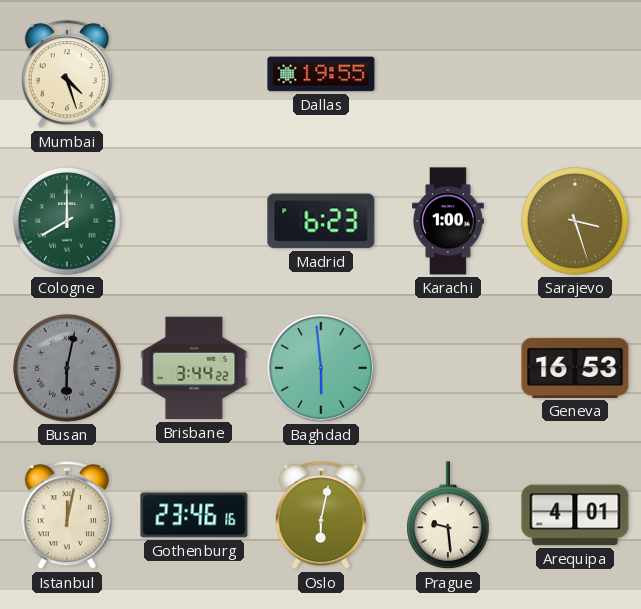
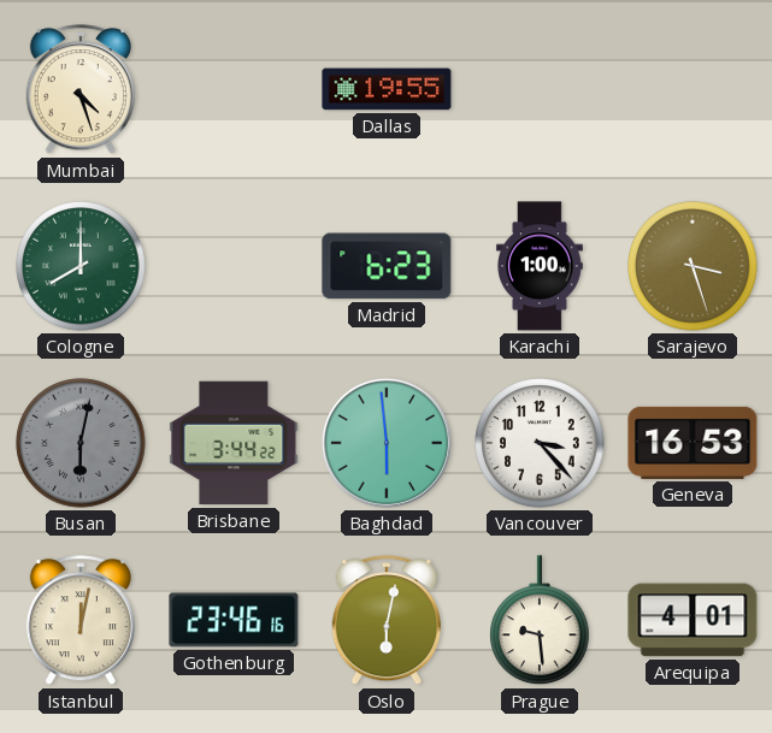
Vancouver: none -> 3:23
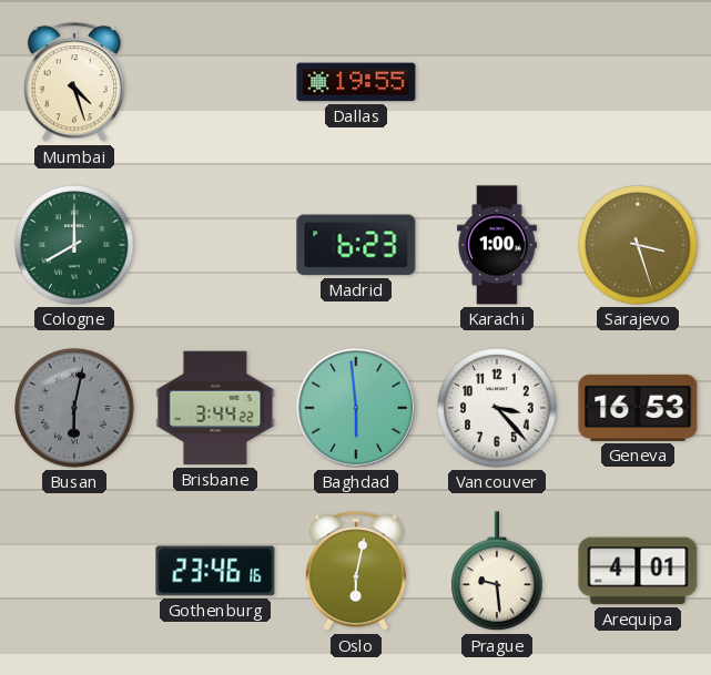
Istanbul: 12:02 -> none
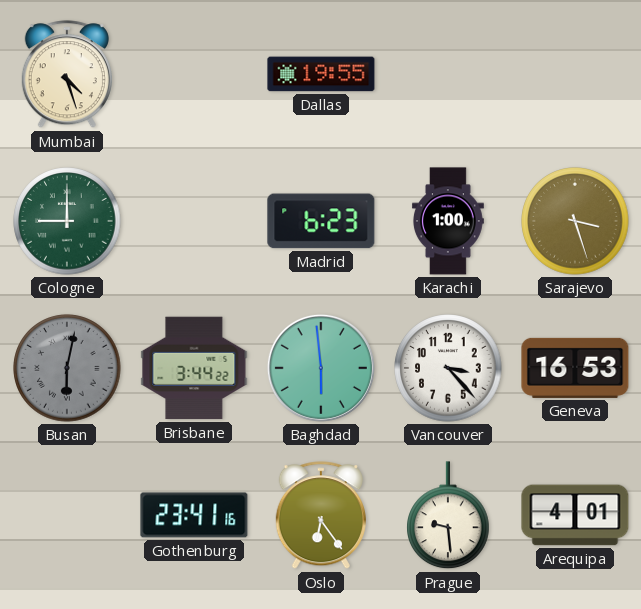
Cologne: 8:00 -> 9:00
Gothenburg: 23:46 -> 23:41
Oslo: 6:02 -> 6:24
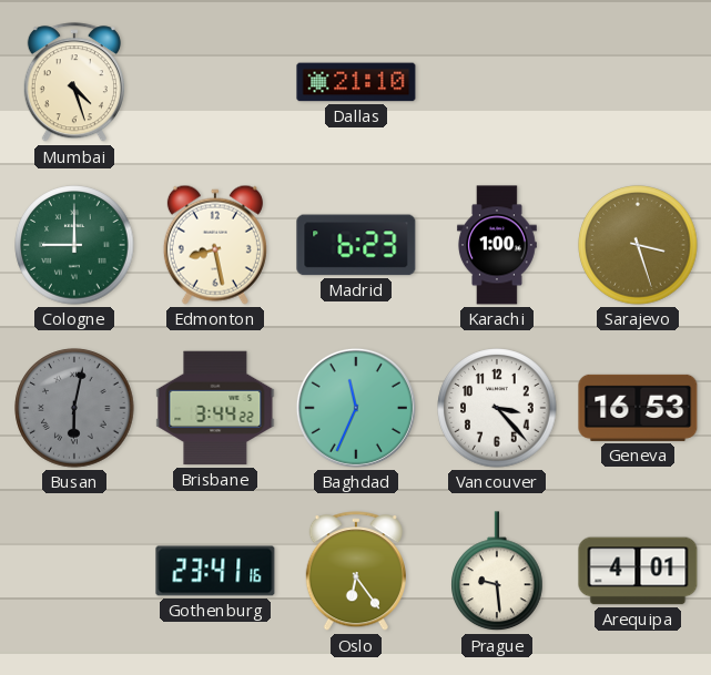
Dallas: 19:55 -> 21:10
Edmonton: none -> 8:28
Baghdad: 5:59 -> 11:34
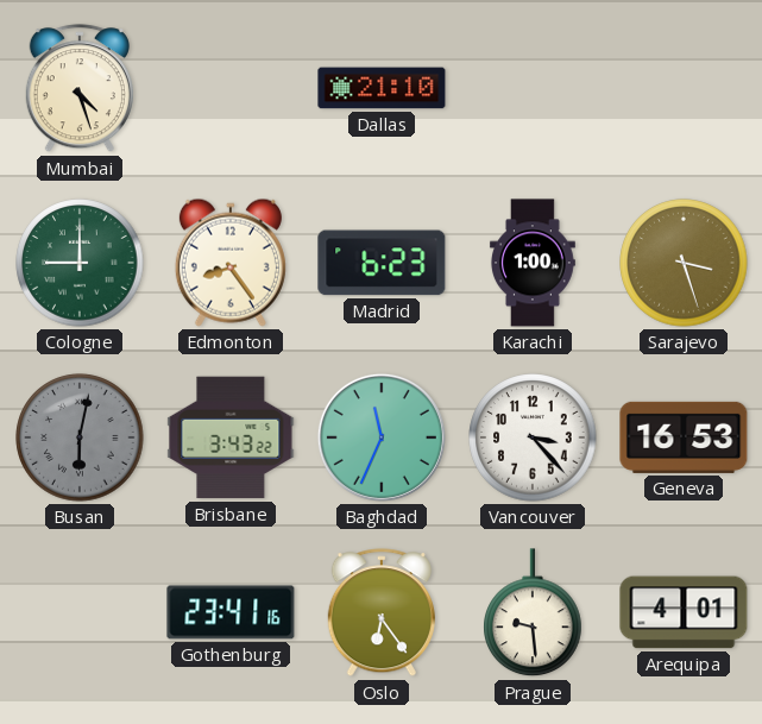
Edmonton: 8:28 -> 8:24
Brisbane: 3:44 -> 3:43
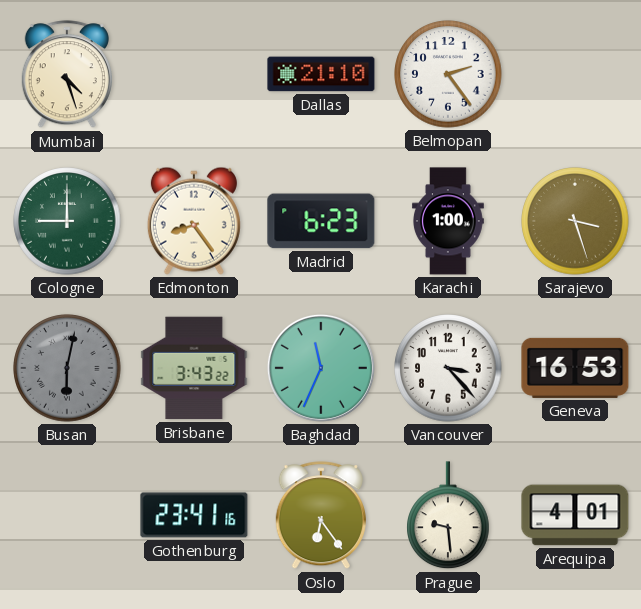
Belmopan: none -> 2:24
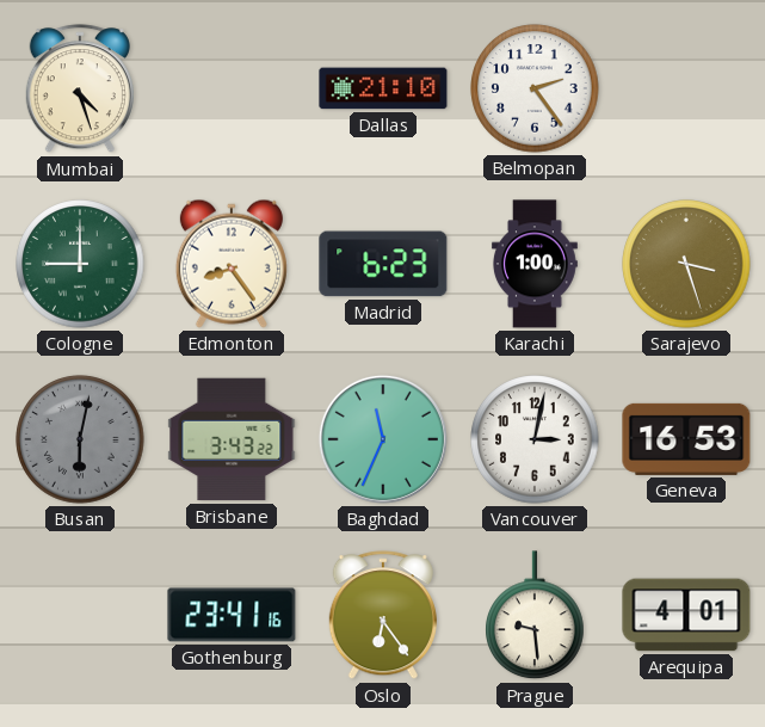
Vancouver: 3:23 -> 3:02
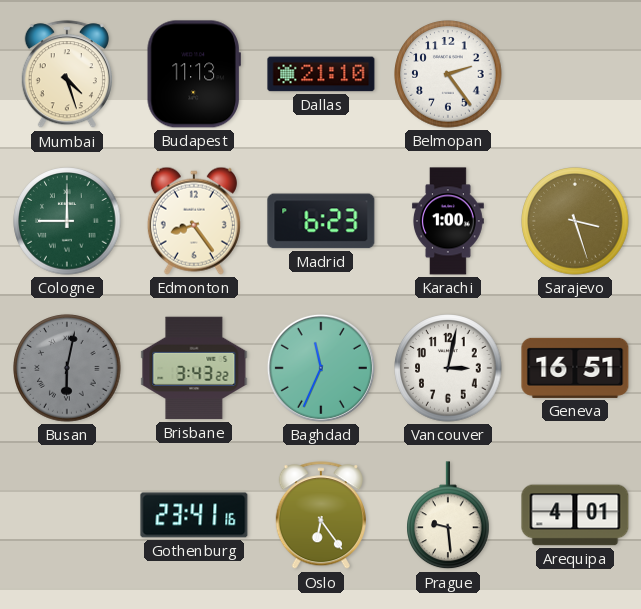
Budapest: none -> 11:13
Geneva: 16:53 -> 16:51
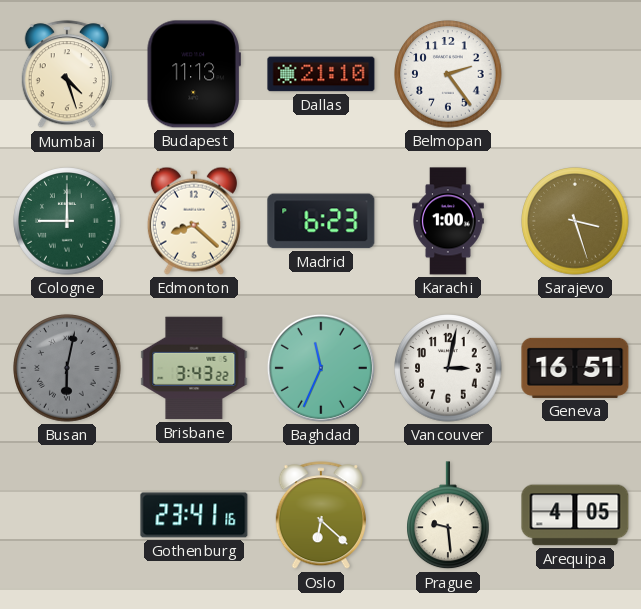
Edmonton: 8:24 -> 8:22
Oslo: 6:24 -> 6:22
Arequipa: 4:01 -> 4:05
